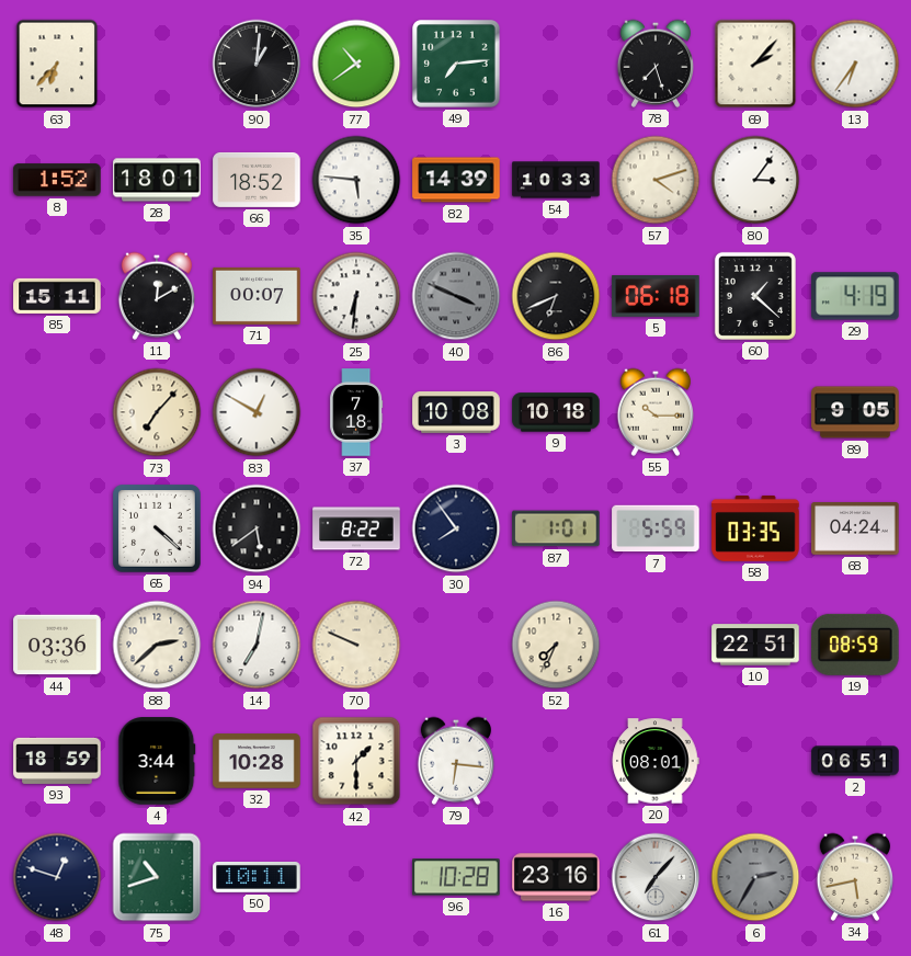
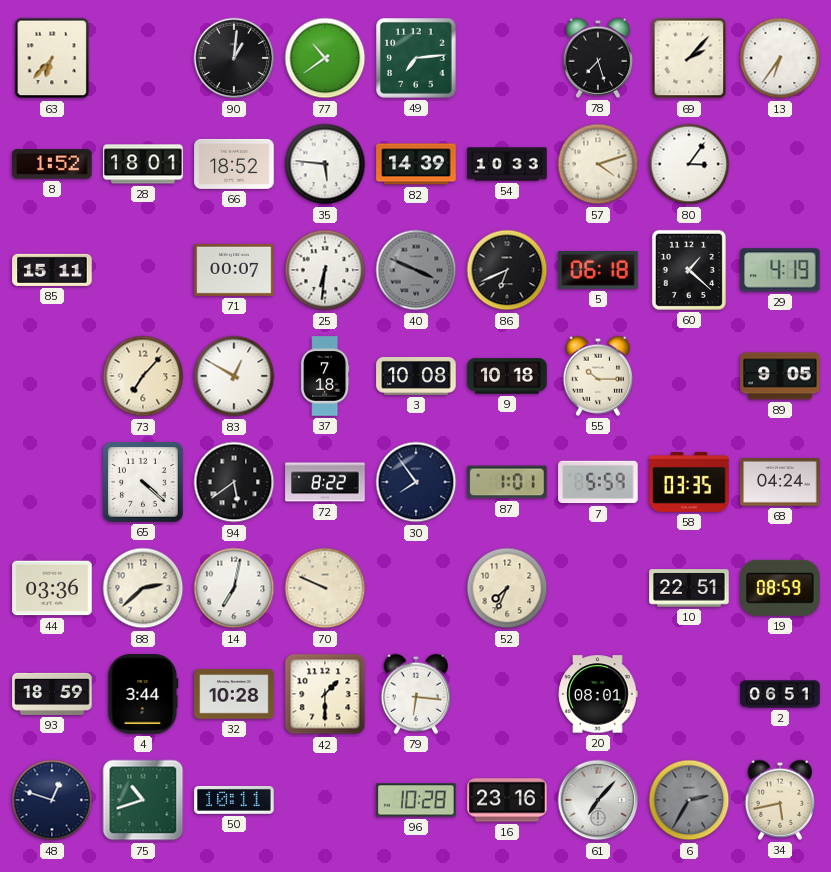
11: 12:10 -> none
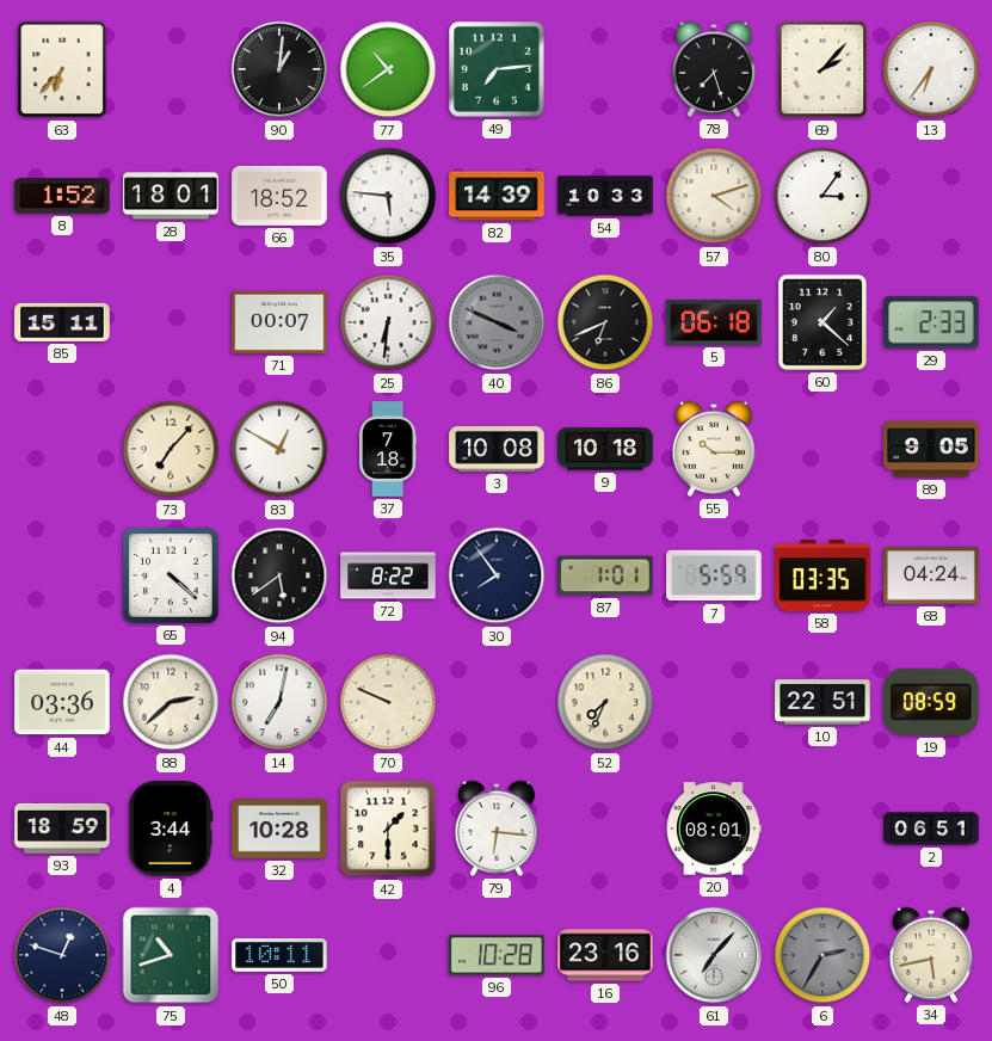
29: 4:19 -> 2:33
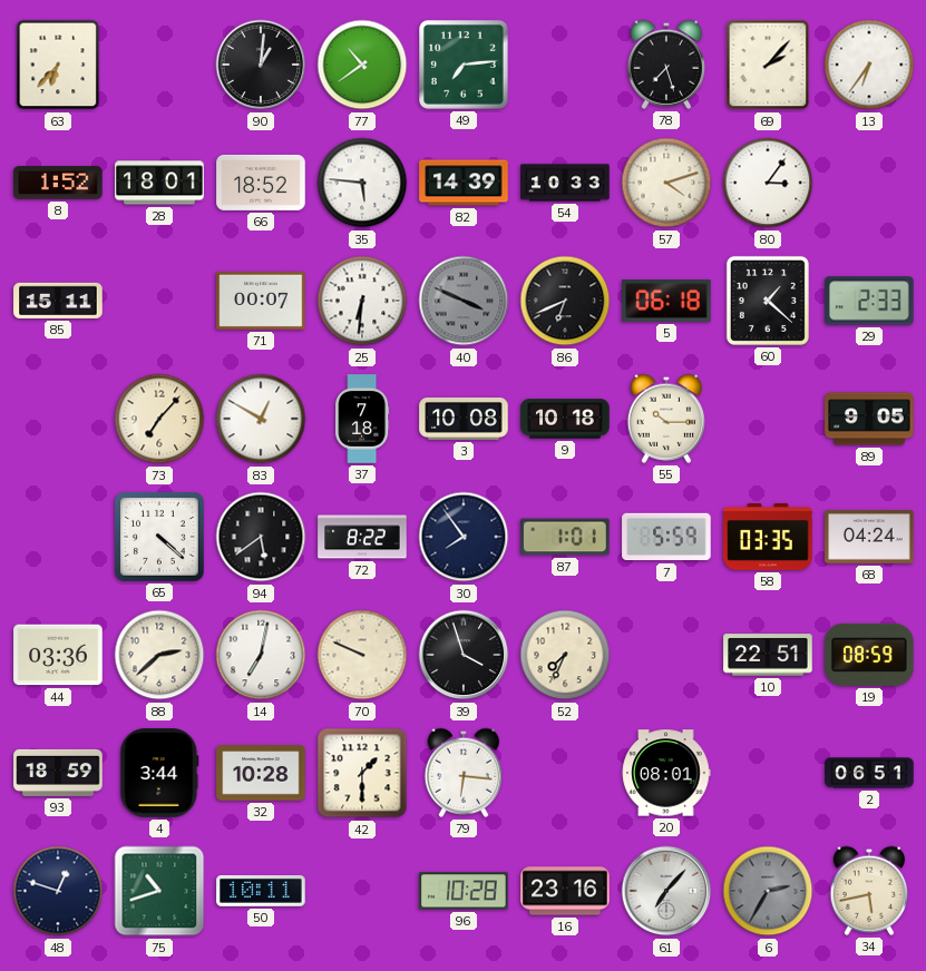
39: none -> 3:57
